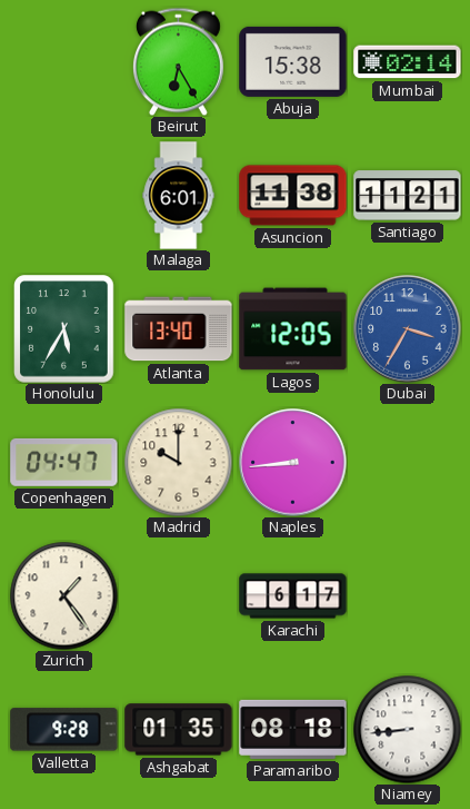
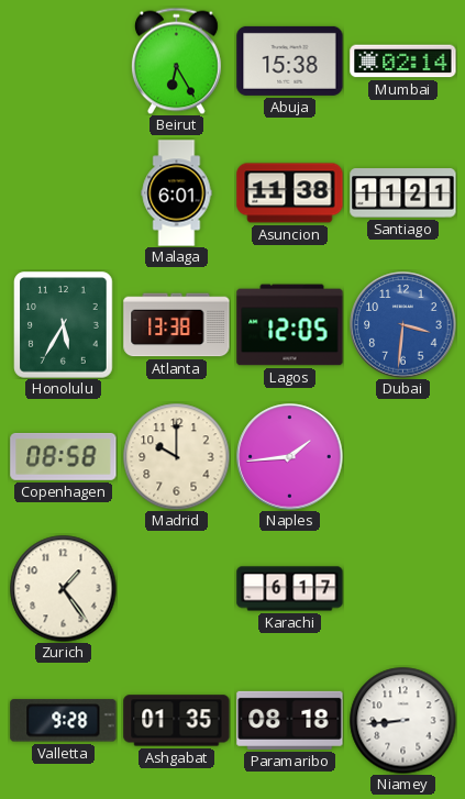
Atlanta: 13:40 -> 13:38
Dubai: 3:35 -> 3:31
Copenhagen: 04:47 -> 08:58
Naples: 8:44 -> 1:44
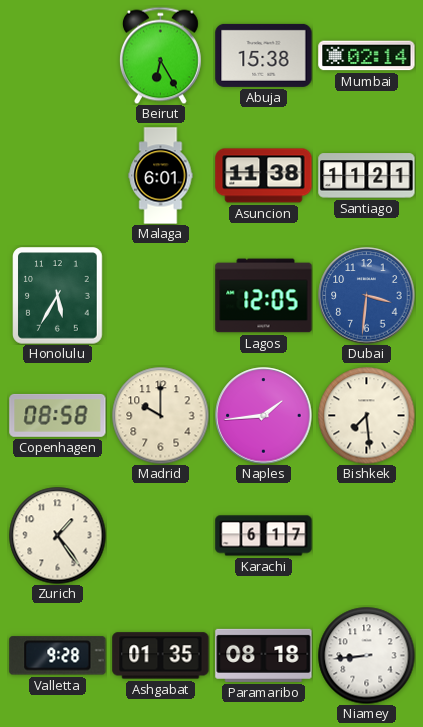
Atlanta: 13:38 -> none
Bishkek: none -> 7:29
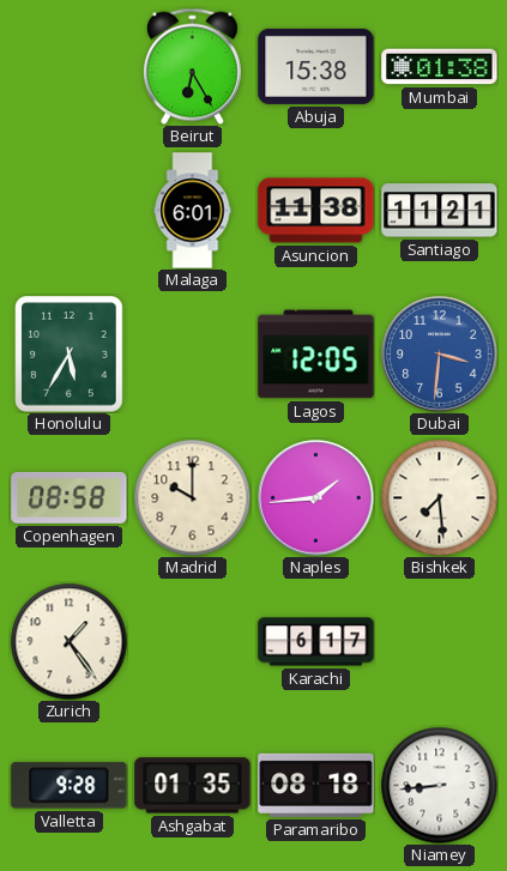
Mumbai: 02:14 -> 01:38
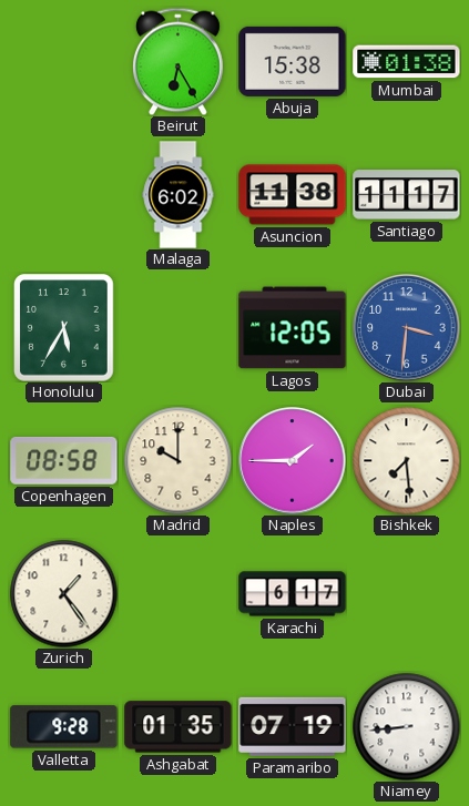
Malaga: 6:01 -> 6:02
Santiago: 11:21 -> 11:17
Naples: 1:44 -> 1:45
Paramaribo: 08:18 -> 07:19
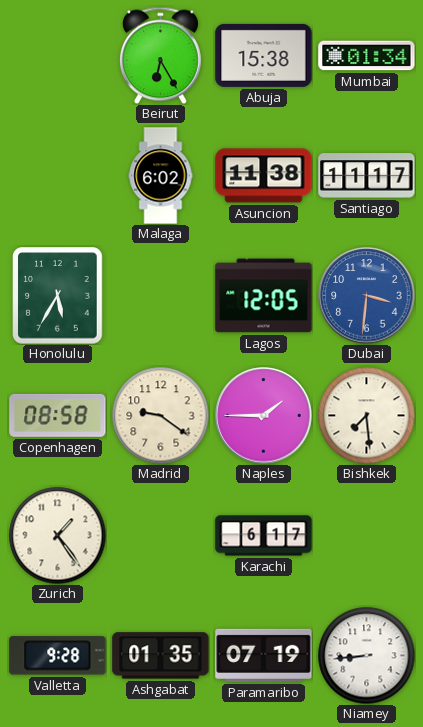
Mumbai: 01:38 -> 01:34
Madrid: 10:00 -> 9:21
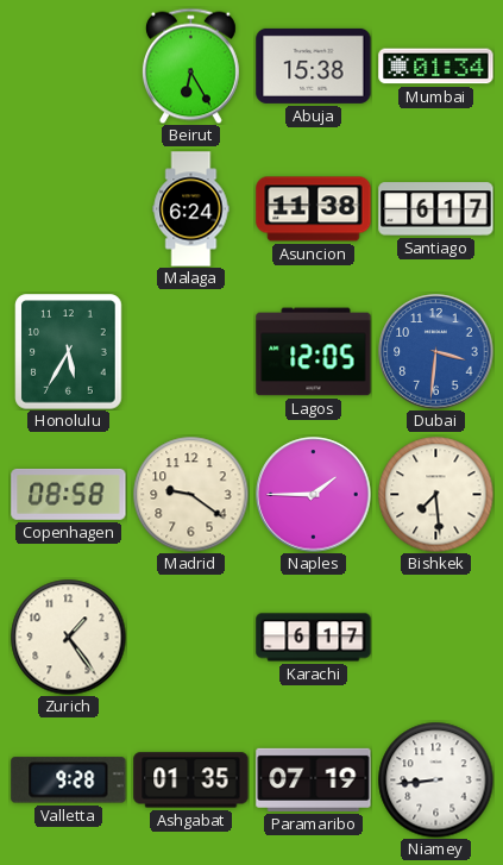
Malaga: 6:02 -> 6:24
Santiago: 11:17 -> 6:17
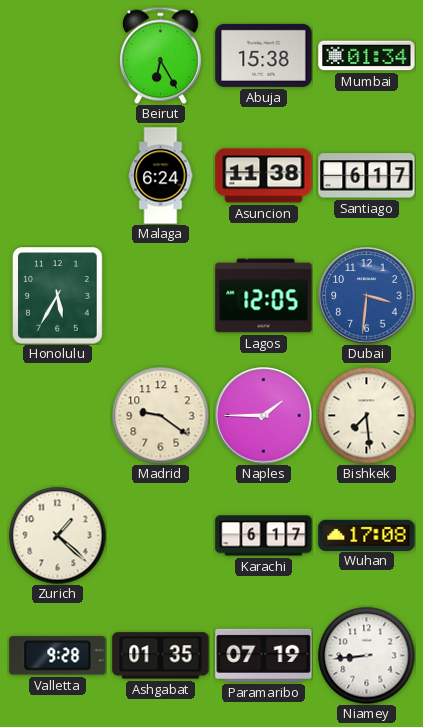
Copenhagen: 08:58 -> none
Zurich: 1:24 -> 1:22
Wuhan: none -> 17:08
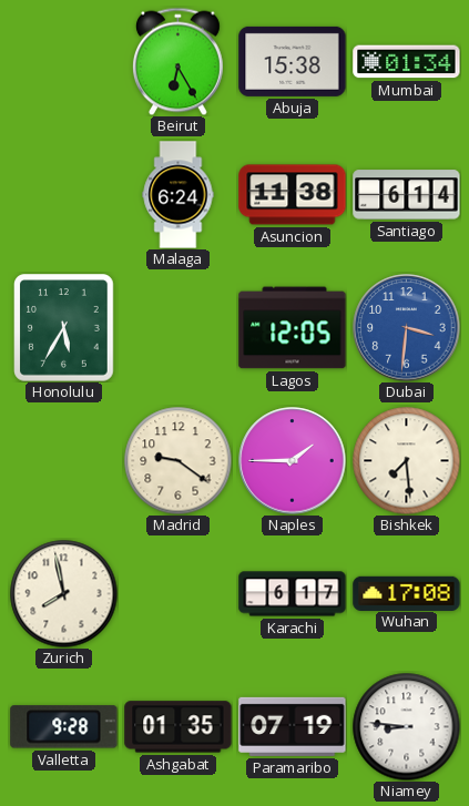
Santiago: 6:17 -> 6:14
Zurich: 1:22 -> 7:58
Niamey: 8:44 -> 8:46
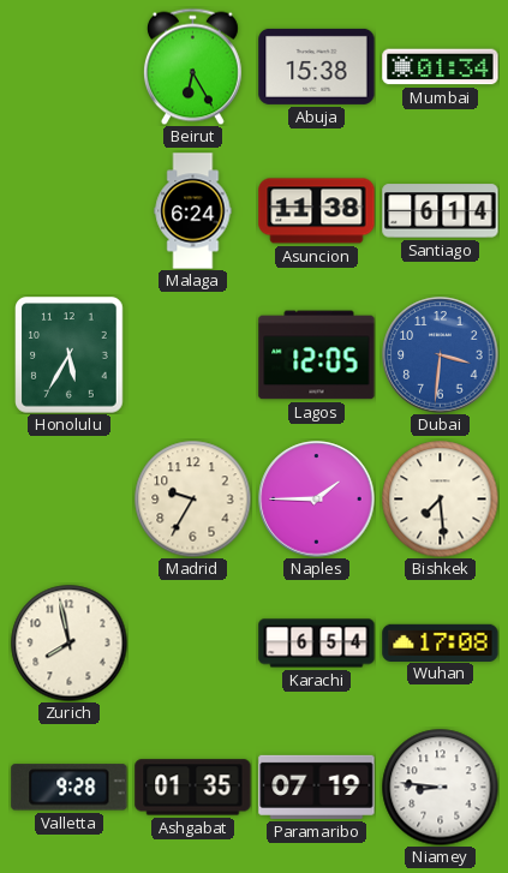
Madrid: 9:21 -> 9:35
Karachi: 6:17 -> 6:54
